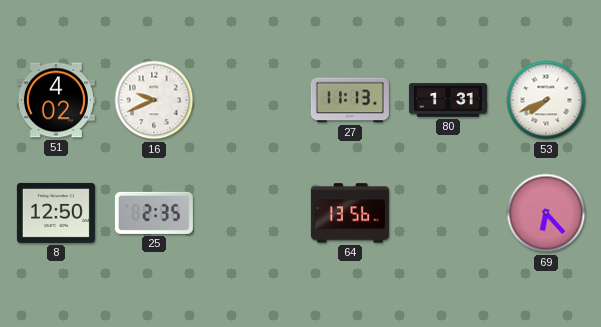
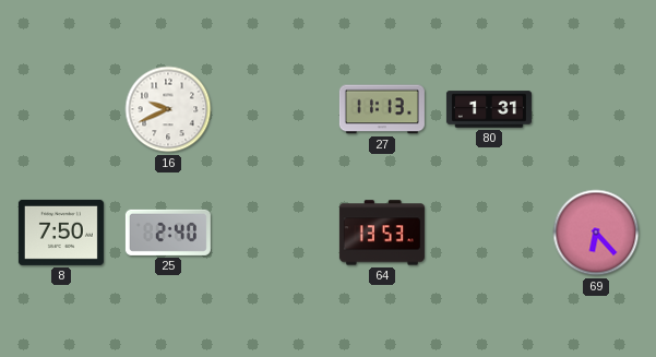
51: 4:02 -> none
53: 7:41 -> none
8: 12:50 -> 7:50
25: 2:35 -> 2:40
64: 13:56 -> 13:53
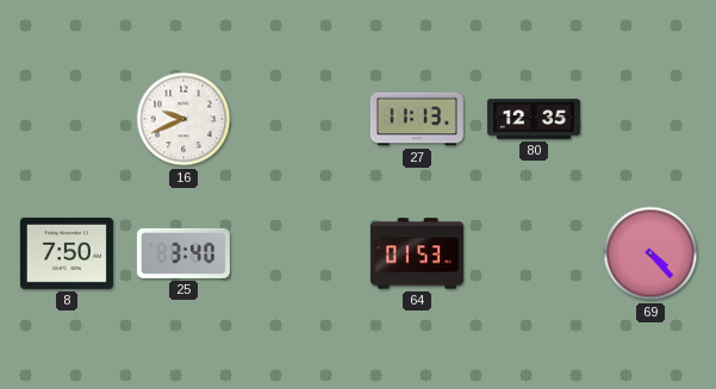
80: 1:31 -> 12:35
25: 2:40 -> 3:40
64: 13:53 -> 01:53
69: 6:23 -> 4:23
